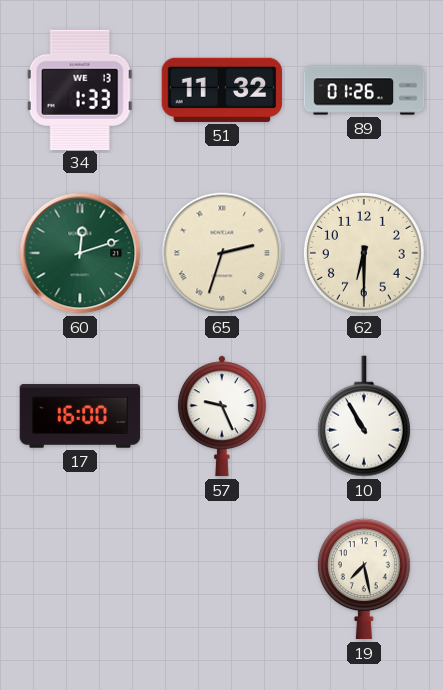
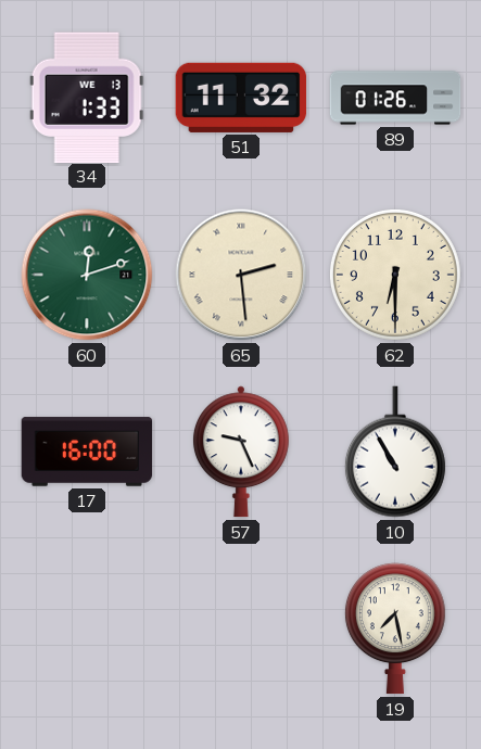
65: 2:33 -> 2:29
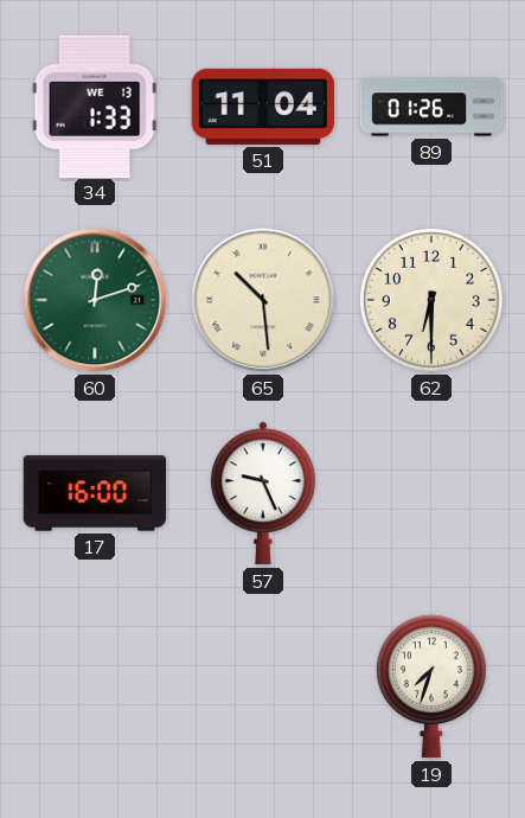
51: 11:32 -> 11:04
65: 2:29 -> 10:29
10: 10:55 -> none
19: 7:28 -> 7:33
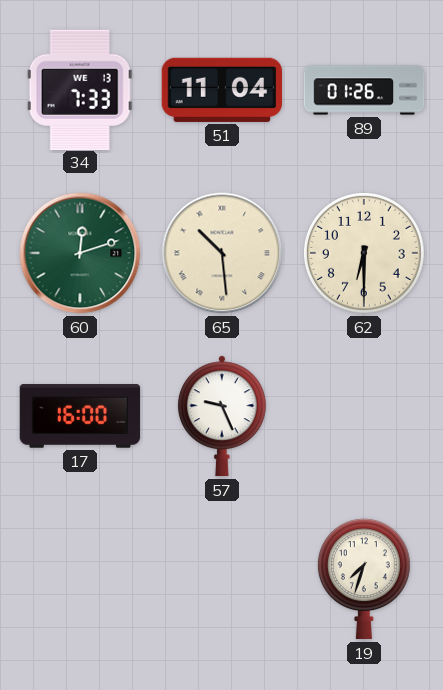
34: 1:33 -> 7:33
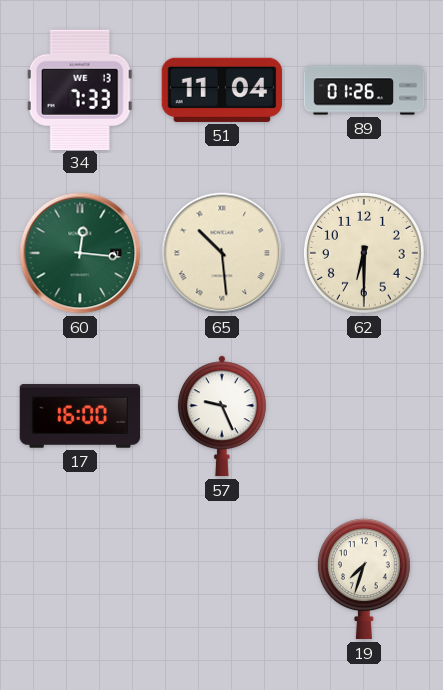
60: 12:12 -> 12:16
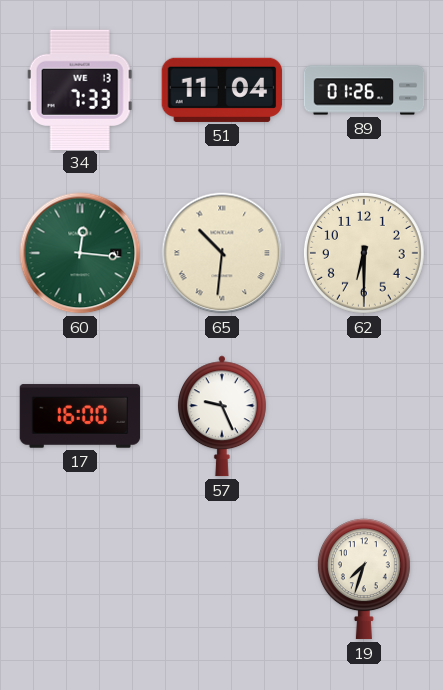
65: 10:29 -> 10:31
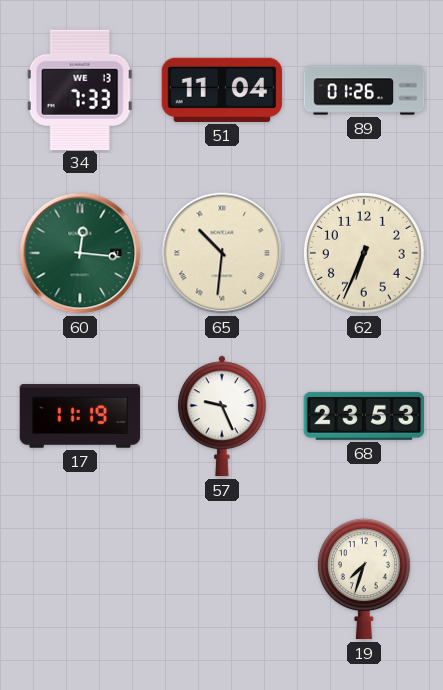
62: 6:30 -> 6:34
17: 16:00 -> 11:19
68: none -> 23:53
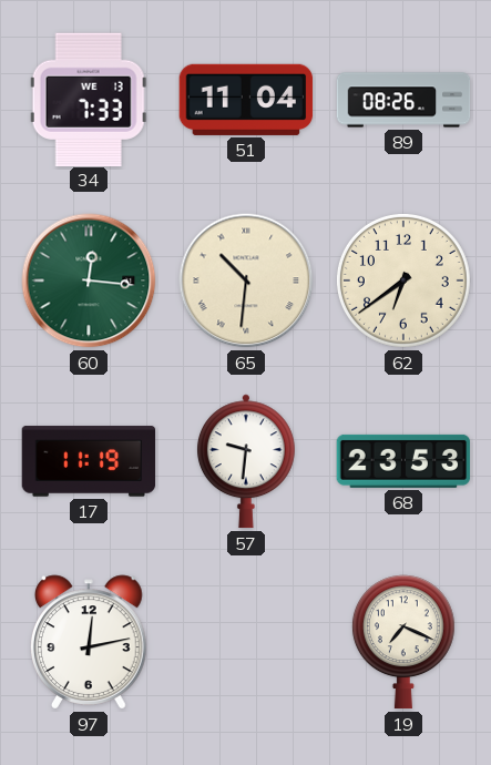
89: 01:26 -> 08:26
62: 6:34 -> 6:39
57: 9:26 -> 9:31
97: none -> 12:13
19: 7:33 -> 7:19
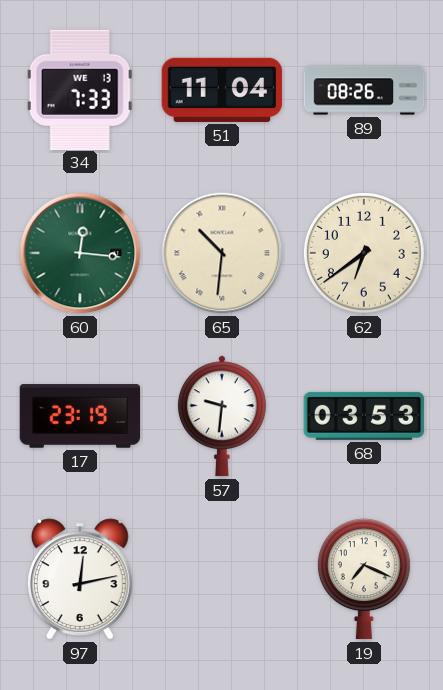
17: 11:19 -> 23:19
68: 23:53 -> 03:53
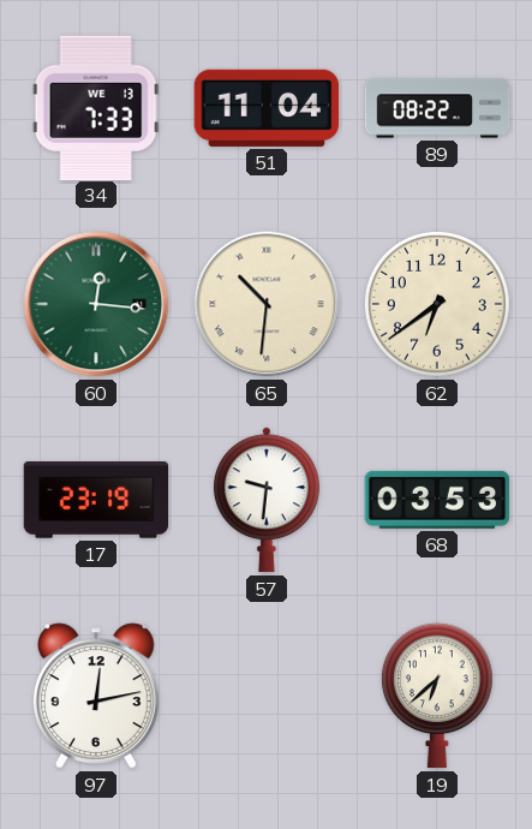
89: 08:26 -> 08:22
19: 7:19 -> 6:38
